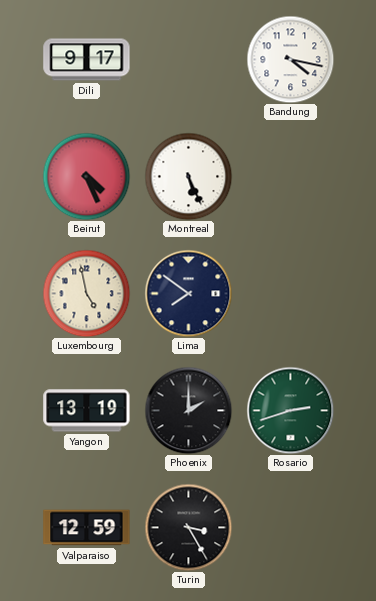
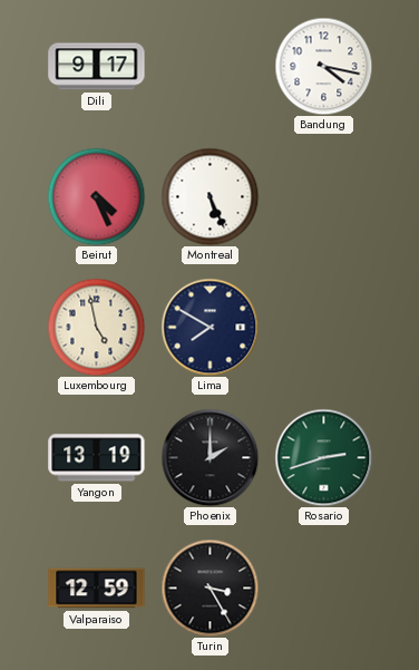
Lima: 7:51 -> 7:50
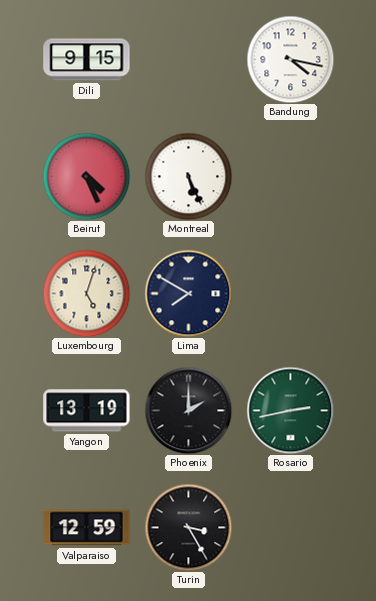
Dili: 9:17 -> 9:15
Luxembourg: 4:58 -> 5:03
Rosario: 2:42 -> 2:43
